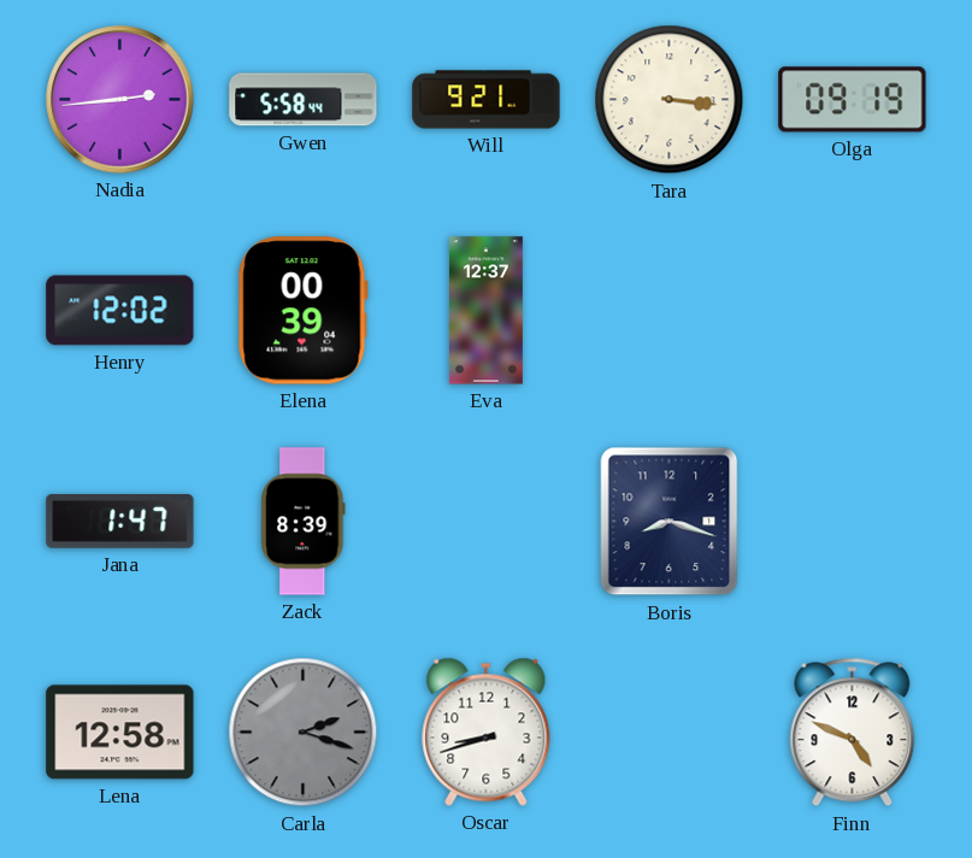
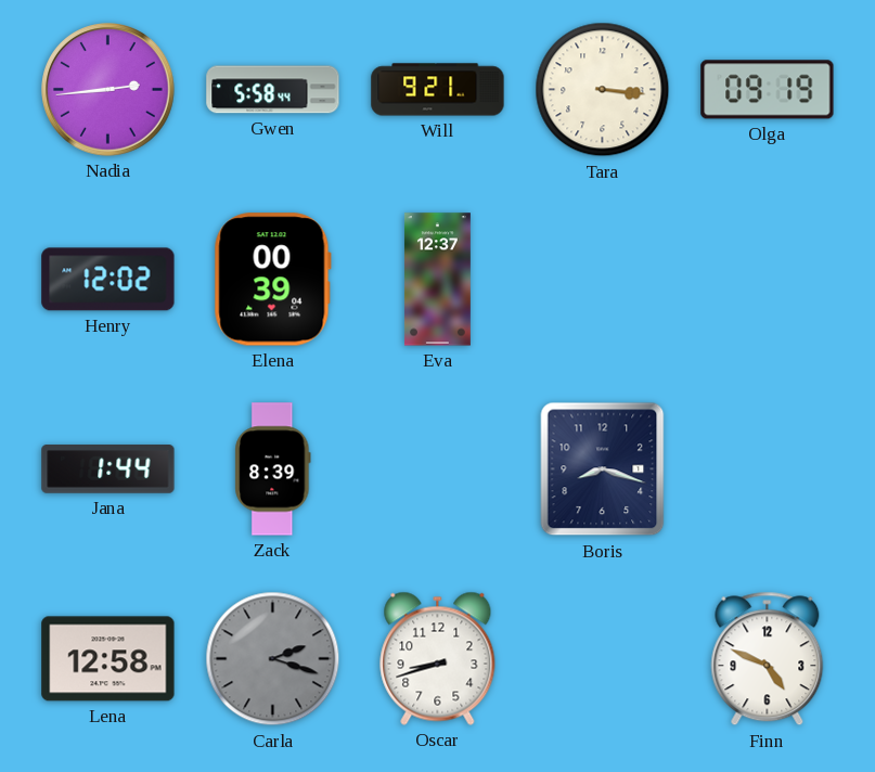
Jana: 1:47 -> 1:44
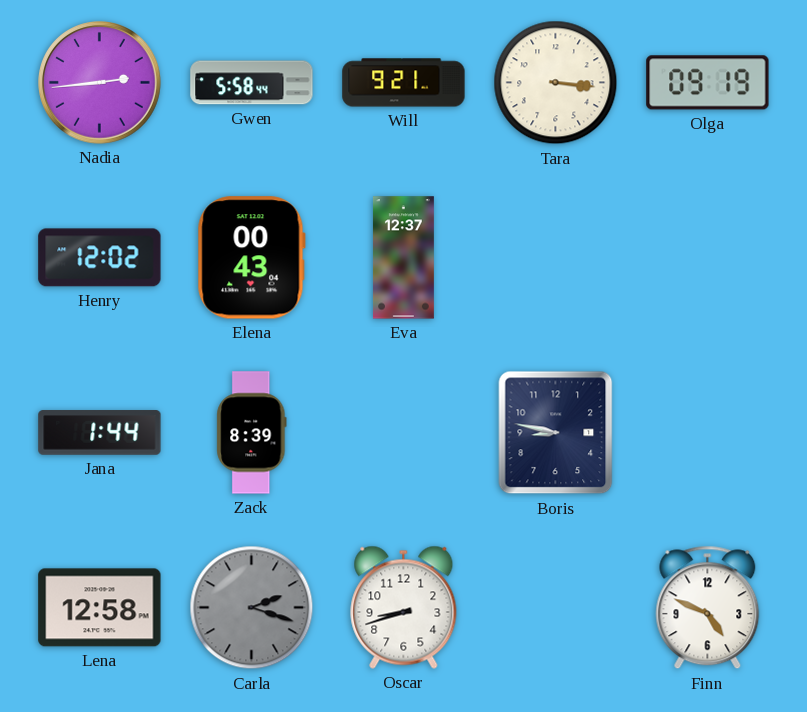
Elena: 00:39 -> 00:43
Boris: 8:18 -> 8:47
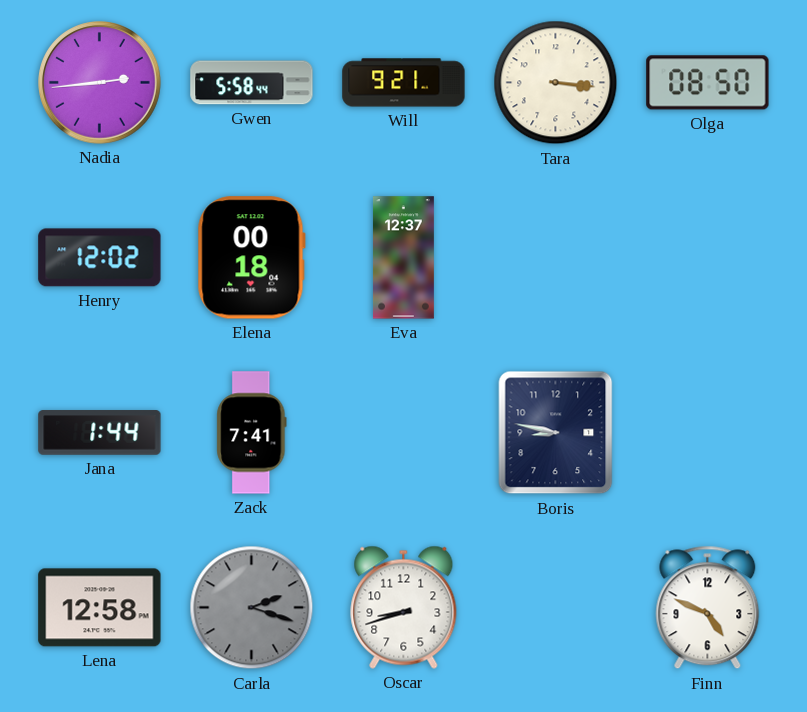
Olga: 09:19 -> 08:50
Elena: 00:43 -> 00:18
Zack: 8:39 -> 7:41
